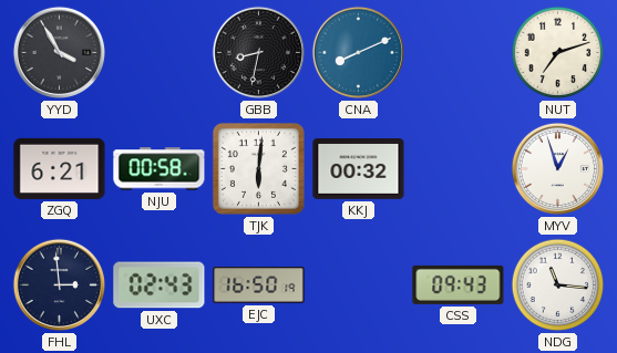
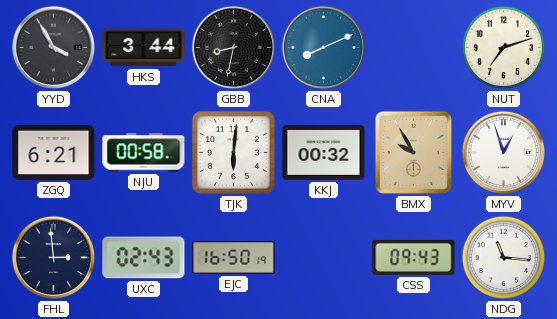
HKS: none -> 3:44
BMX: none -> 9:55
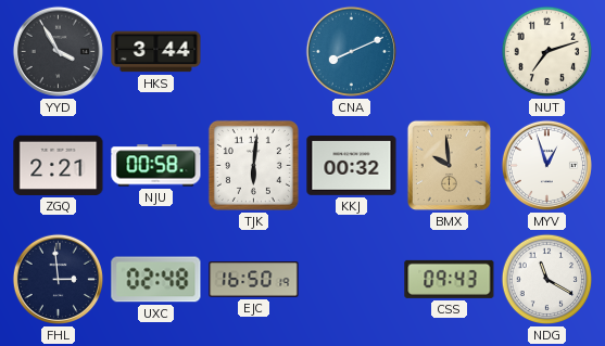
GBB: 8:32 -> none
ZGQ: 6:21 -> 2:21
BMX: 9:55 -> 9:59
UXC: 02:43 -> 02:48
NDG: 11:16 -> 11:20
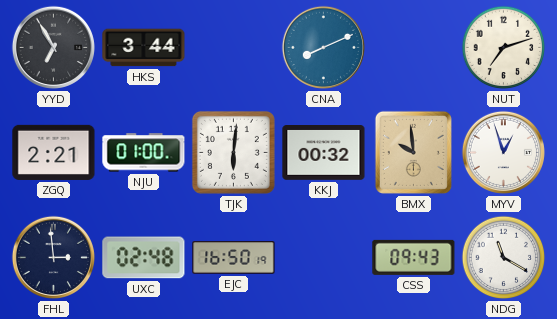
YYD: 3:55 -> 6:55
NJU: 00:58 -> 01:00
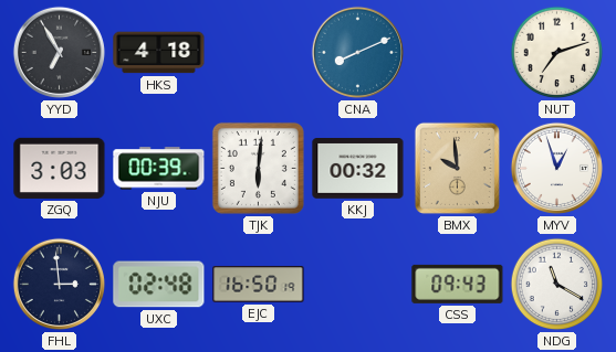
HKS: 3:44 -> 4:18
ZGQ: 2:21 -> 3:03
NJU: 01:00 -> 00:39
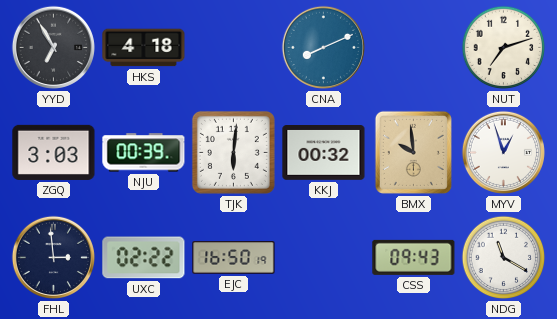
UXC: 02:48 -> 02:22
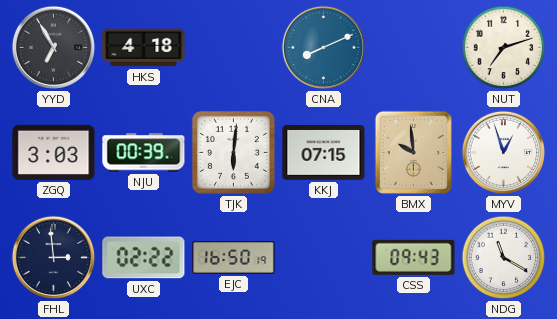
KKJ: 00:32 -> 07:15
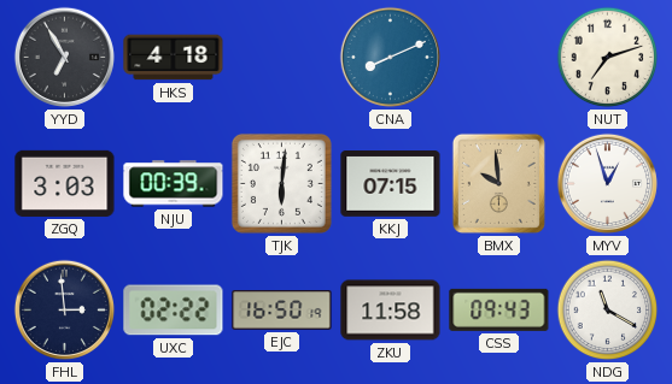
ZKU: none -> 11:58
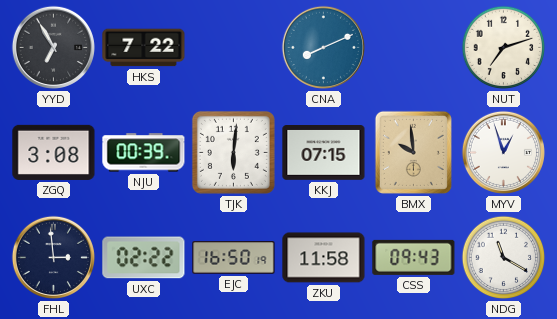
HKS: 4:18 -> 7:22
ZGQ: 3:03 -> 3:08
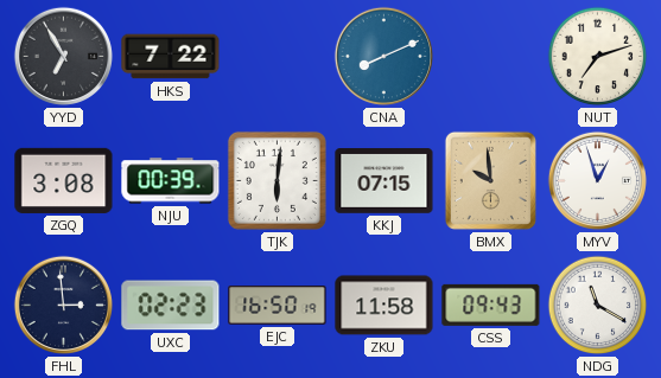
UXC: 02:22 -> 02:23
